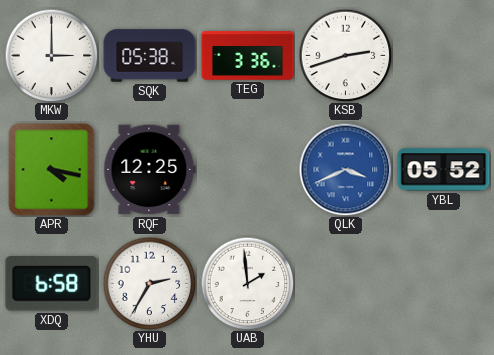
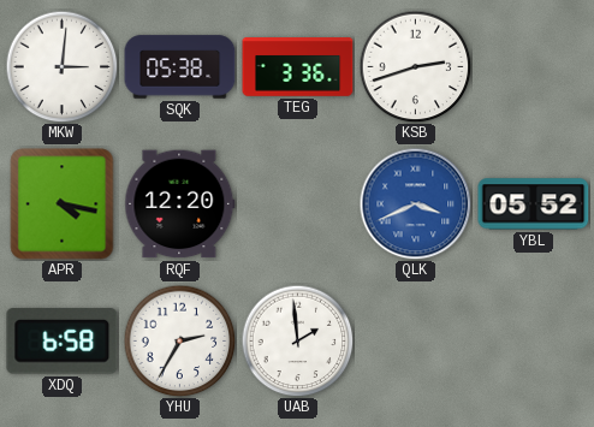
MKW: 3:00 -> 3:01
RQF: 12:25 -> 12:20
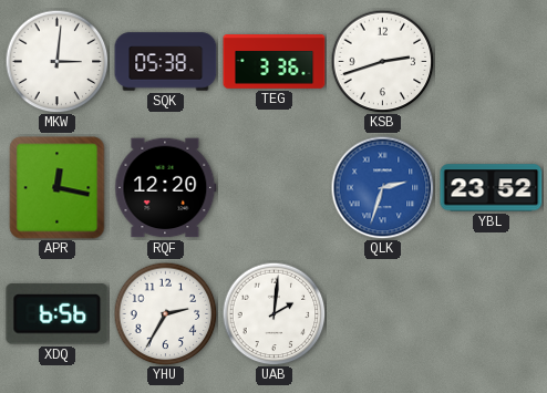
APR: 4:17 -> 12:17
QLK: 3:41 -> 2:33
YBL: 05:52 -> 23:52
XDQ: 6:58 -> 6:56
UAB: 1:59 -> 2:01
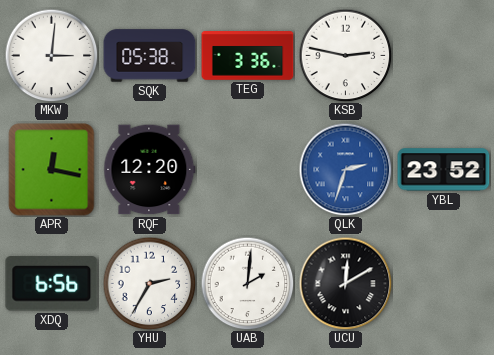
KSB: 2:42 -> 2:47
UCU: none -> 12:10
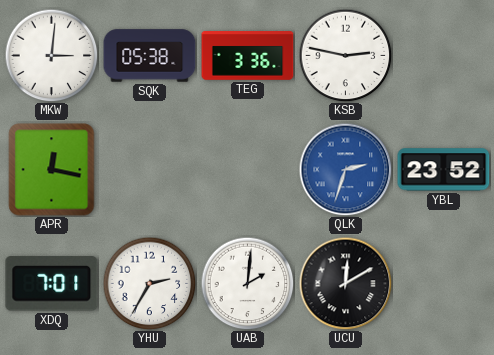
RQF: 12:20 -> none
XDQ: 6:56 -> 7:01
